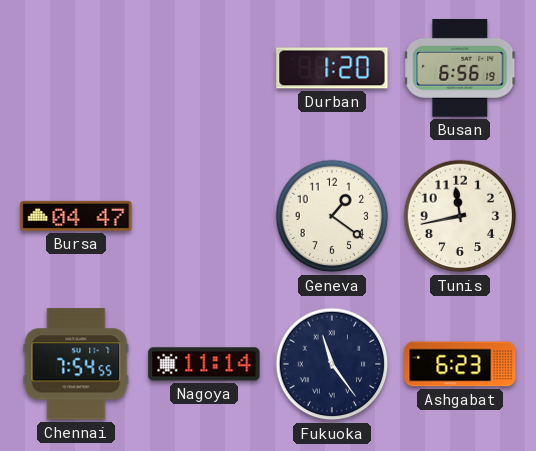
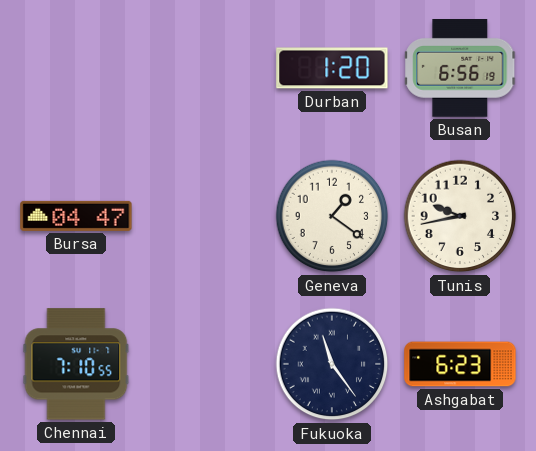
Tunis: 11:43 -> 9:43
Chennai: 7:54 -> 7:10
Nagoya: 11:14 -> none
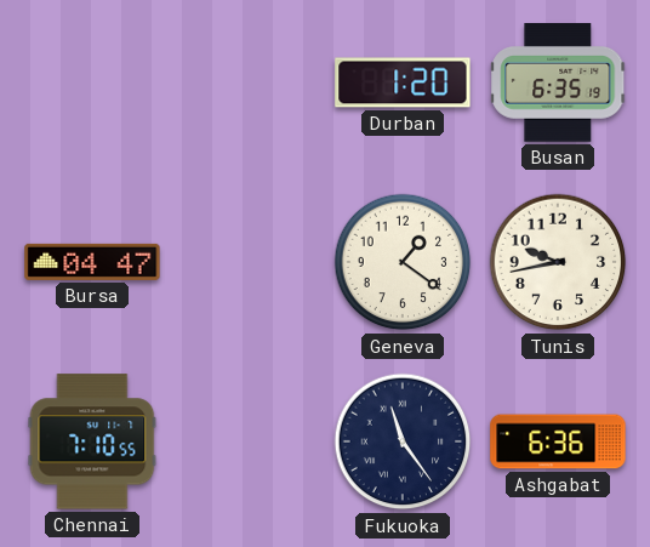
Busan: 6:56 -> 6:35
Ashgabat: 6:23 -> 6:36
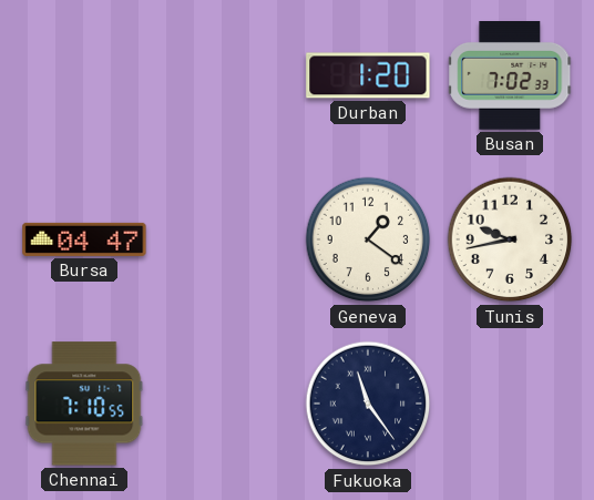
Busan: 6:35 -> 7:02
Ashgabat: 6:36 -> none
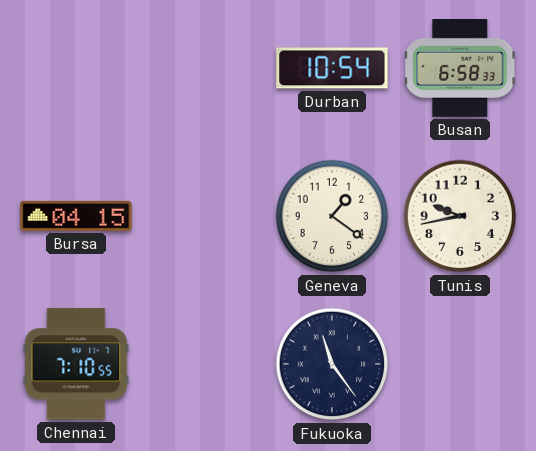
Durban: 1:20 -> 10:54
Busan: 7:02 -> 6:58
Bursa: 04:47 -> 04:15
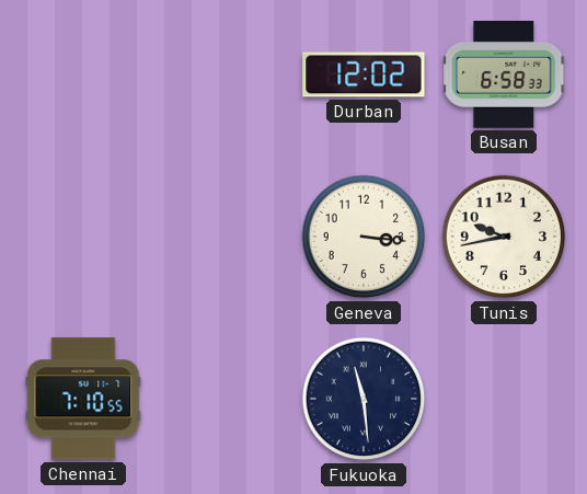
Durban: 10:54 -> 12:02
Bursa: 04:15 -> none
Geneva: 1:21 -> 3:16
Fukuoka: 11:24 -> 11:29
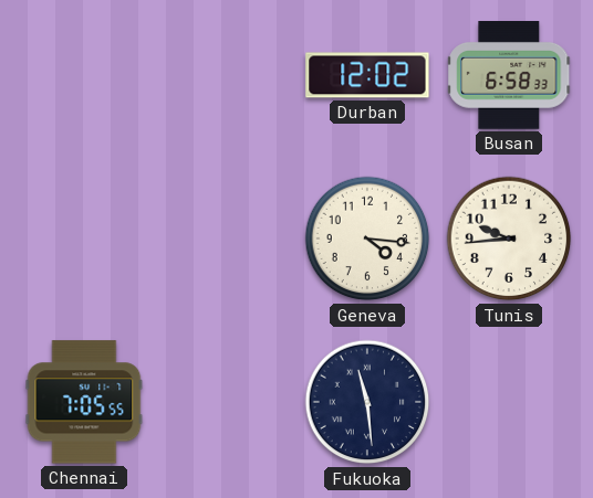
Geneva: 3:16 -> 4:16
Tunis: 9:43 -> 9:44
Chennai: 7:10 -> 7:05
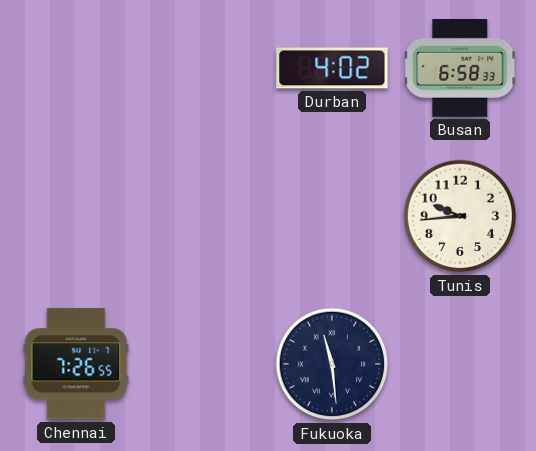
Durban: 12:02 -> 4:02
Geneva: 4:16 -> none
Chennai: 7:05 -> 7:26
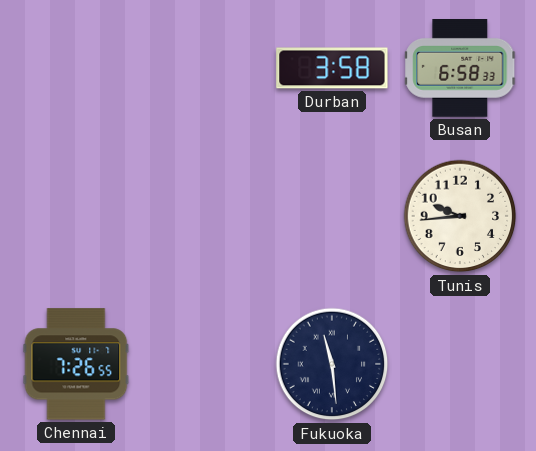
Durban: 4:02 -> 3:58
